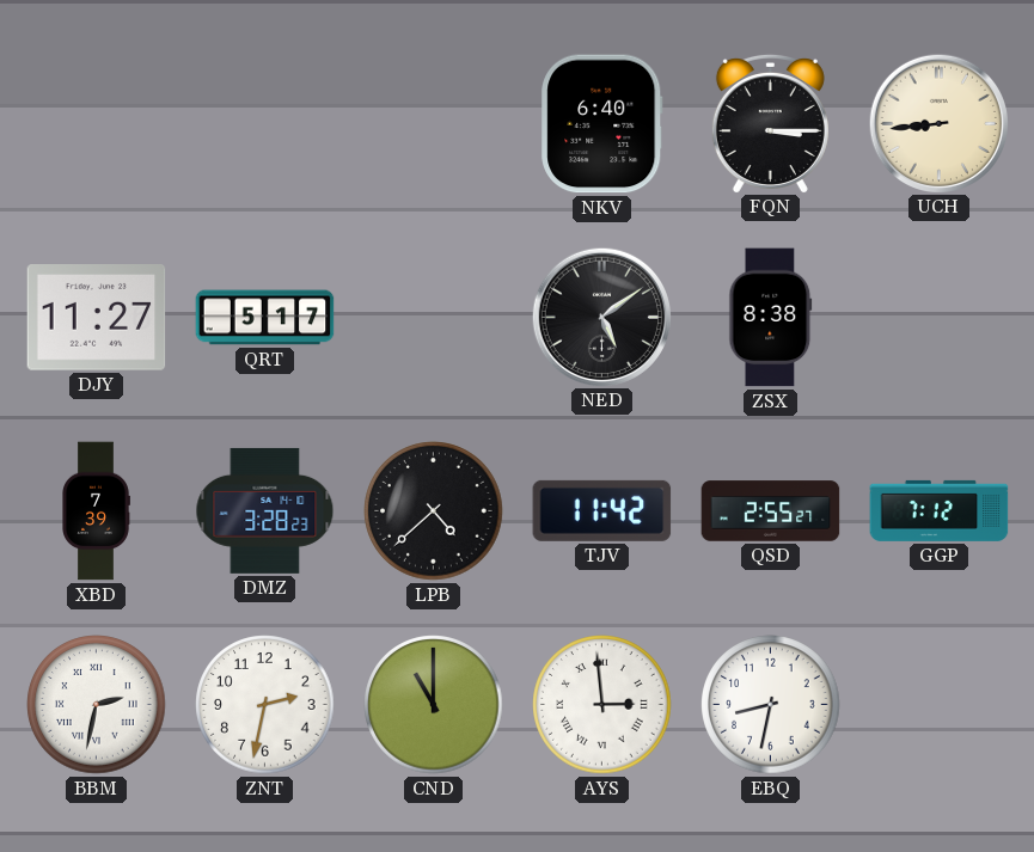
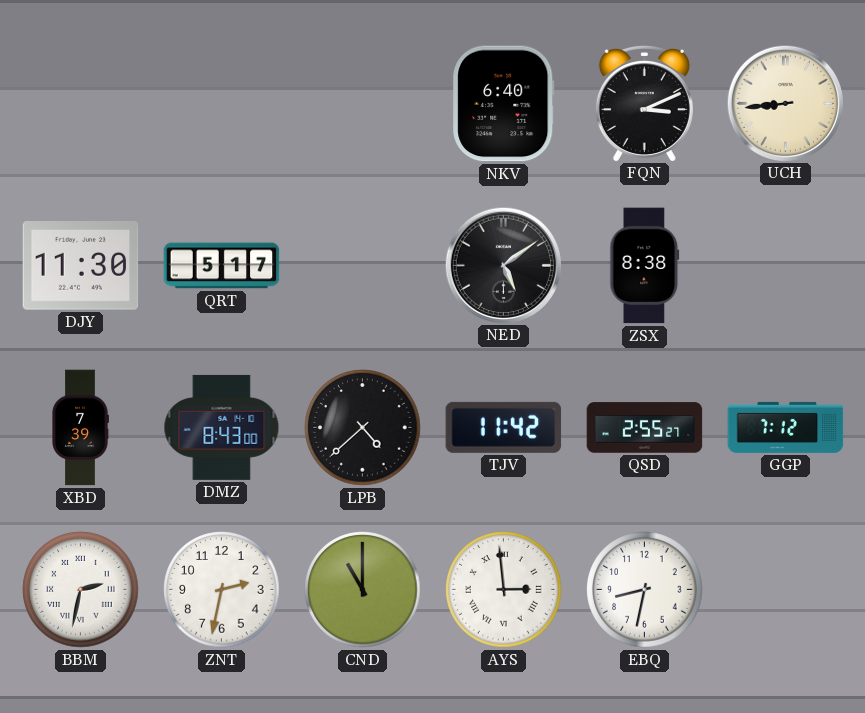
FQN: 3:15 -> 3:11
DJY: 11:27 -> 11:30
DMZ: 3:28 -> 8:43
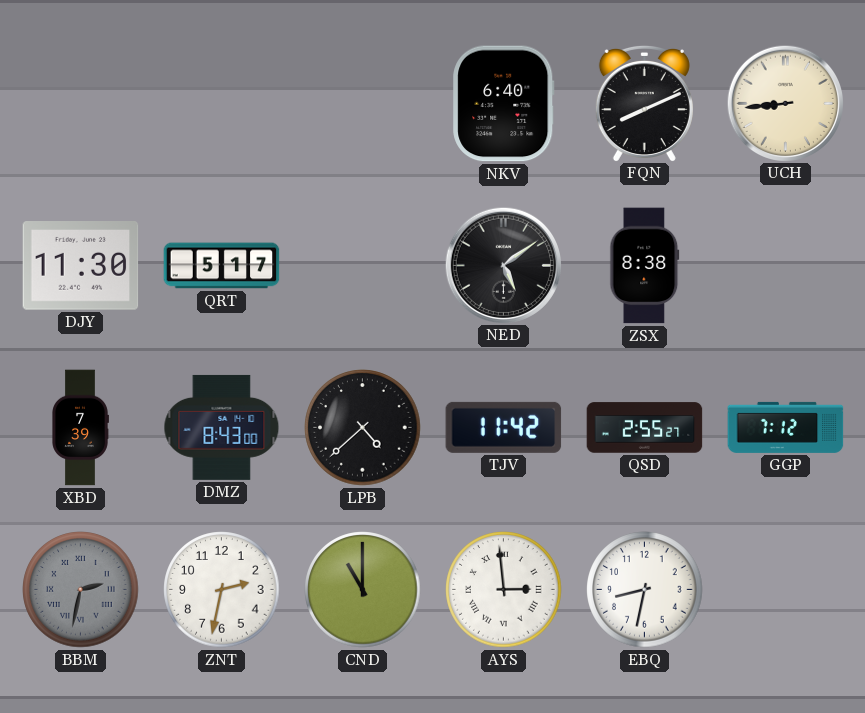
FQN: 3:11 -> 8:11
BBM dial: white -> grey
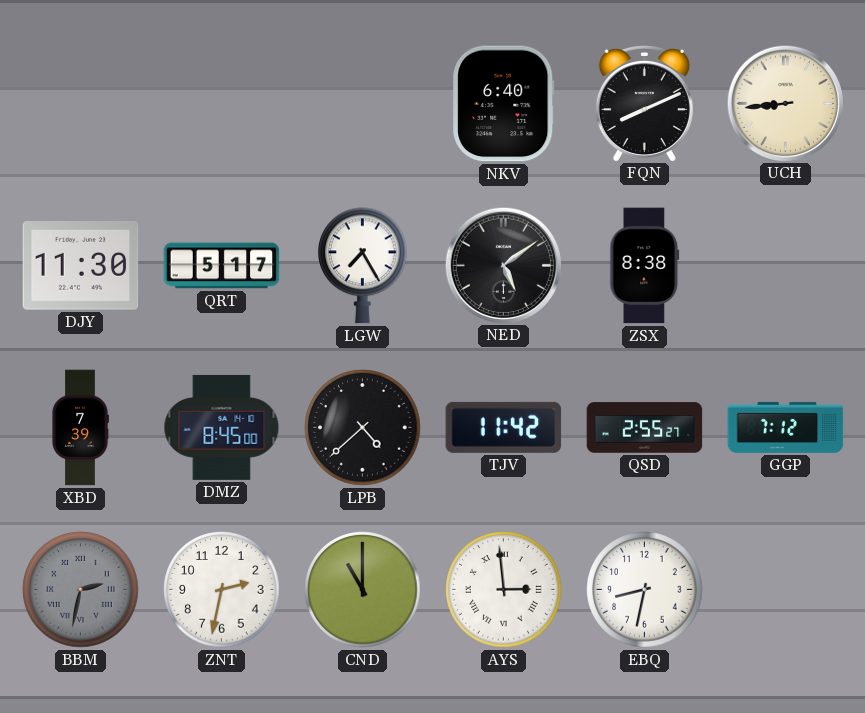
LGW: none -> 7:25
DMZ: 8:43 -> 8:45
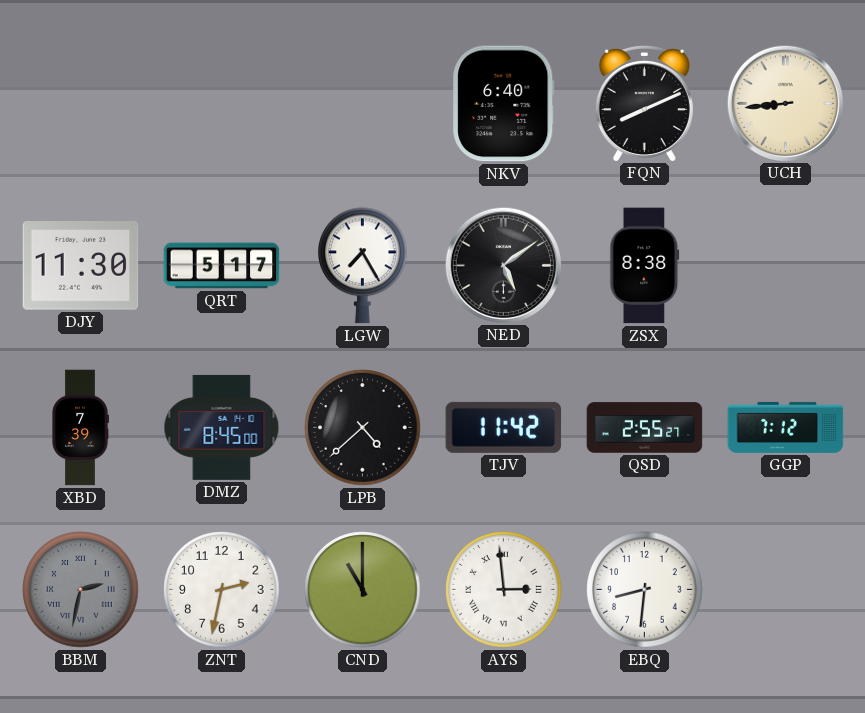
EBQ: 8:32 -> 8:31
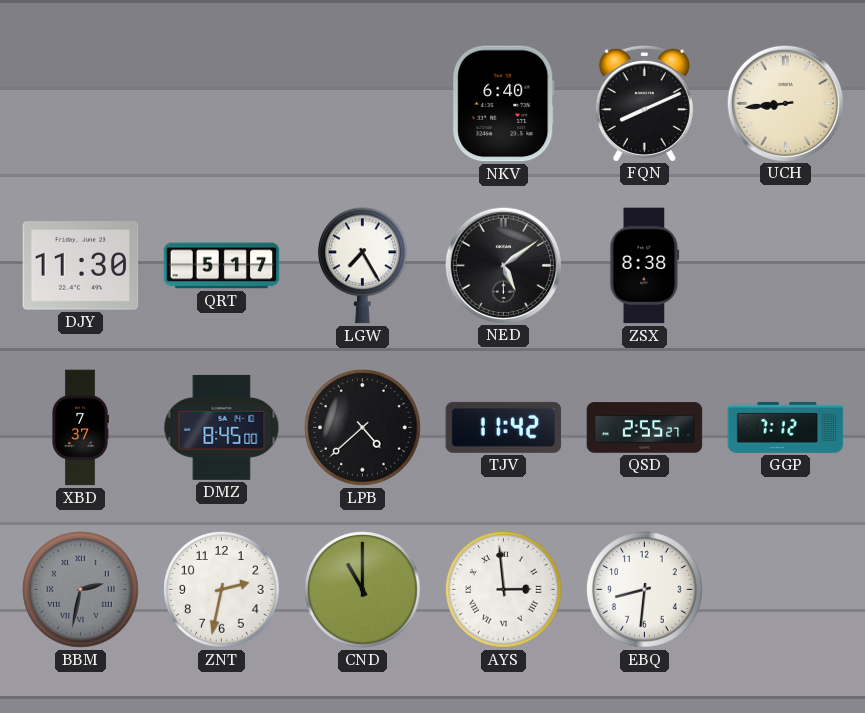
XBD: 7:39 -> 7:37
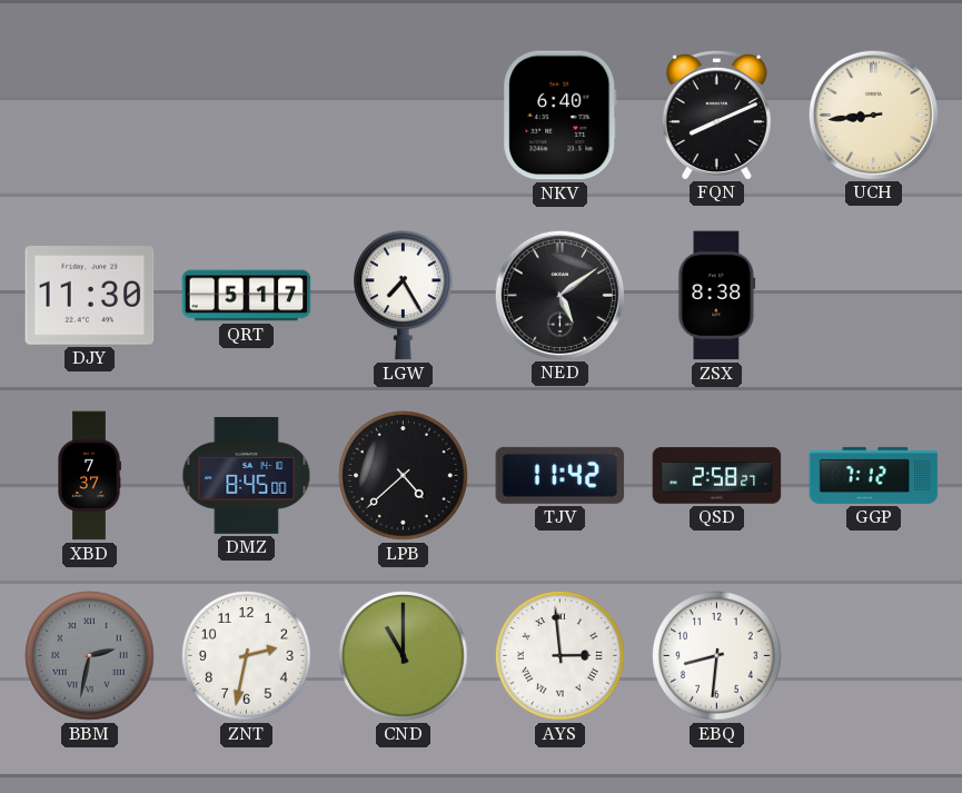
QSD: 2:55 -> 2:58
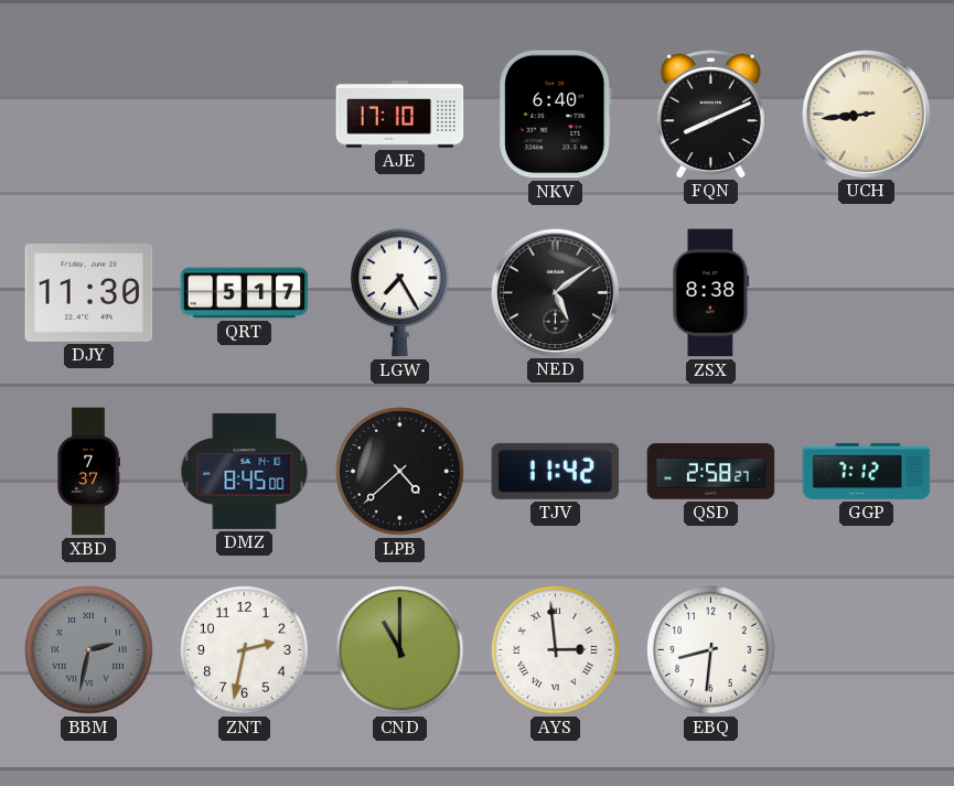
AJE: none -> 17:10
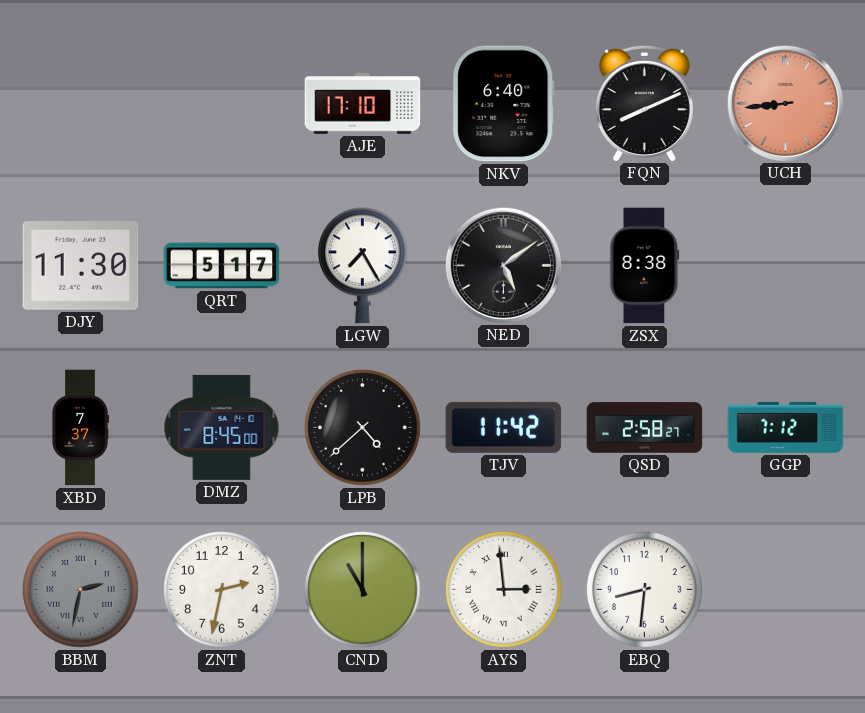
UCH dial: cream -> salmon
